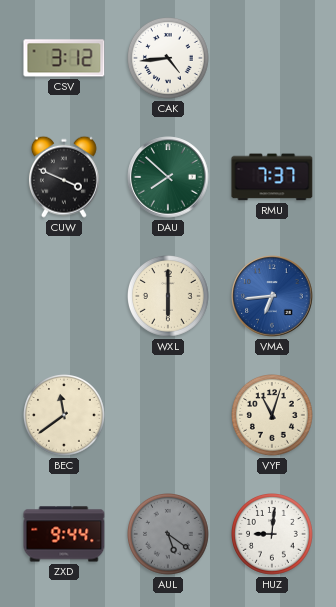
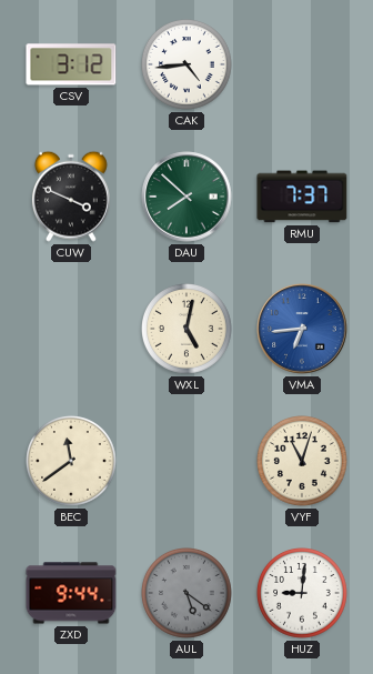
WXL: 6:00 -> 5:02
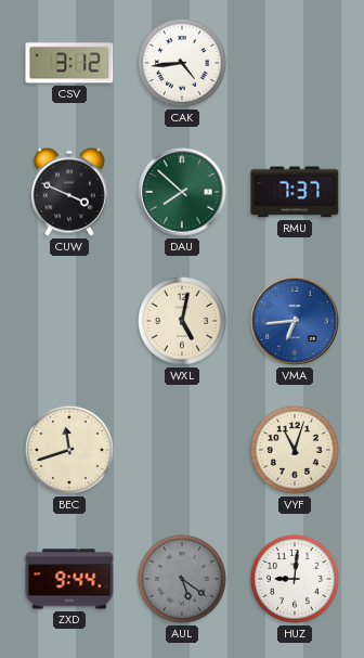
BEC: 11:39 -> 11:42
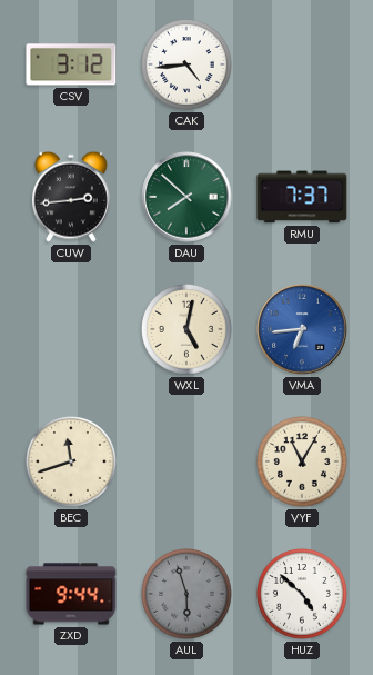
CUW: 3:49 -> 2:44
VYF: 11:03 -> 11:05
AUL: 5:21 -> 5:57
HUZ: 9:01 -> 4:52
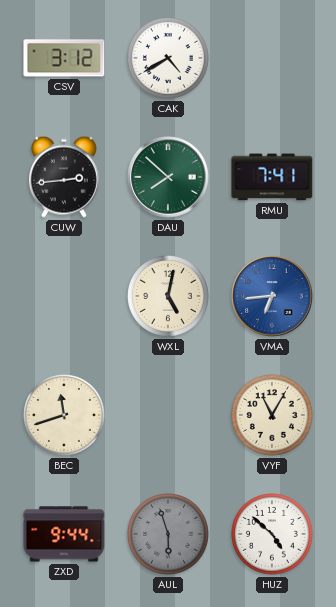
CAK: 4:44 -> 4:40
RMU: 7:37 -> 7:41
